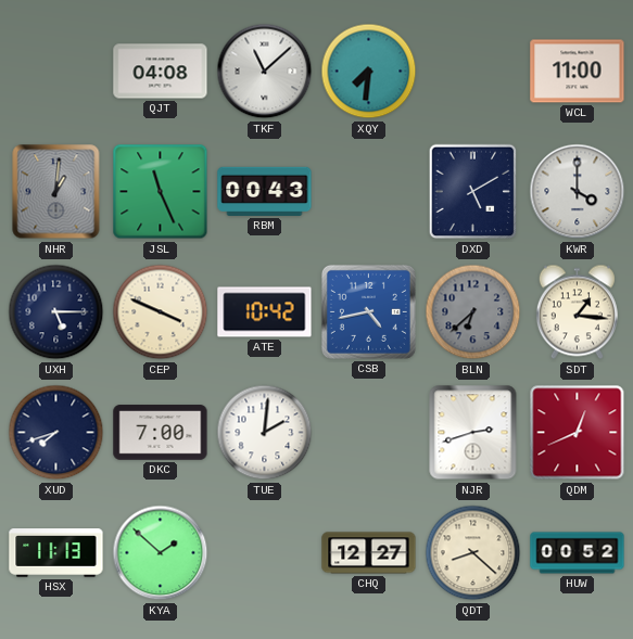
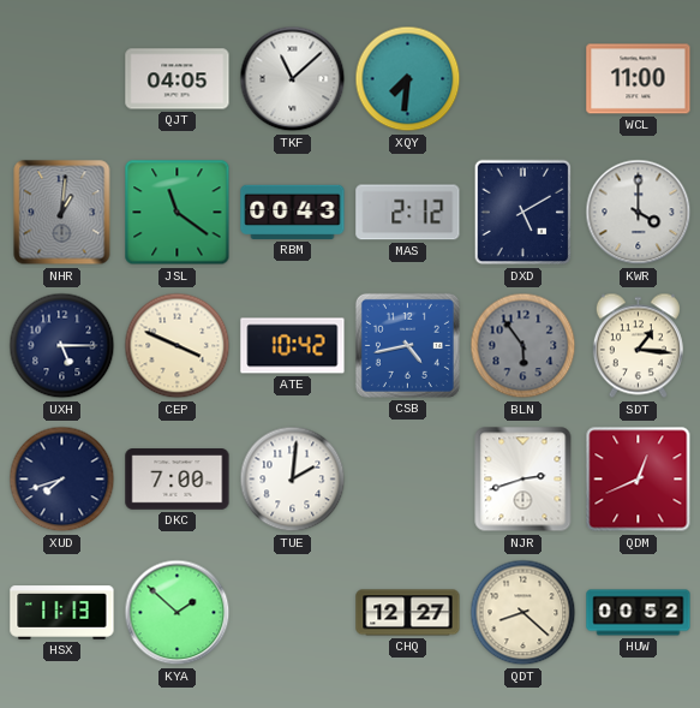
QJT: 04:08 -> 04:05
JSL: 11:26 -> 11:21
MAS: none -> 2:12
BLN: 6:38 -> 5:54
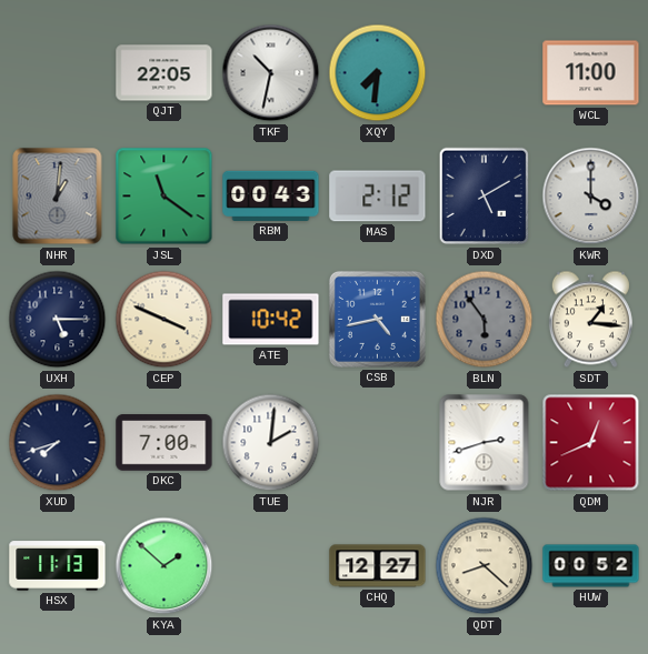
QJT: 04:05 -> 22:05
TKF: 11:08 -> 10:32
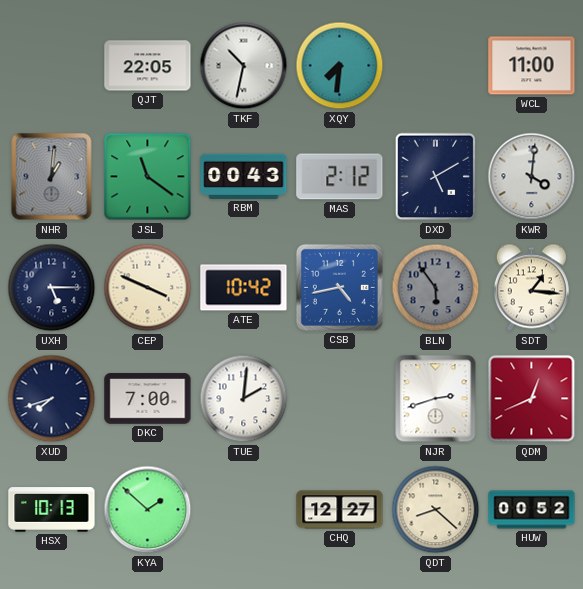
KWR: 4:00 -> 4:01
HSX: 11:13 -> 10:13
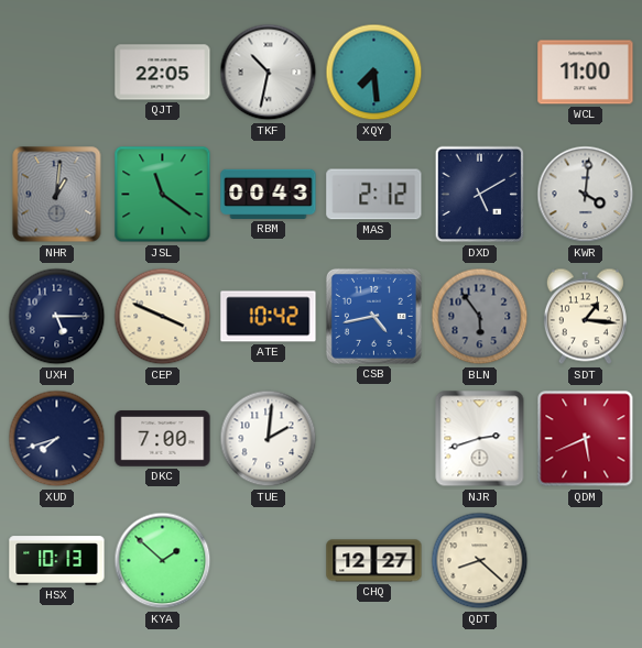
XQY: 7:31 -> 7:29
QDM: 12:41 -> 5:41
HUW: 00:52 -> none
